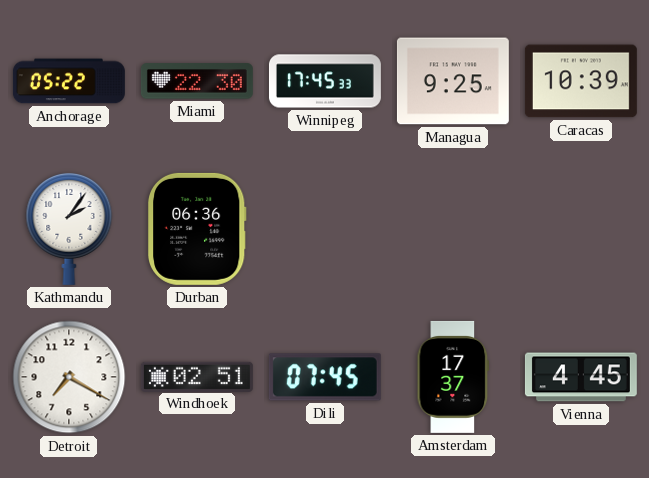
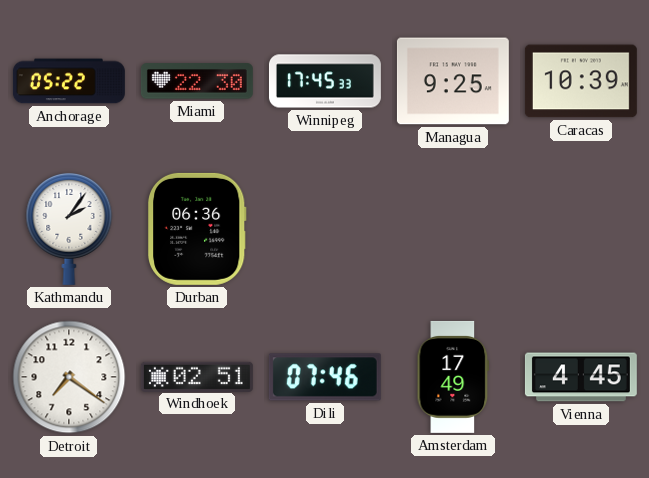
Detroit: 7:20 -> 7:21
Dili: 07:45 -> 07:46
Amsterdam: 17:37 -> 17:49
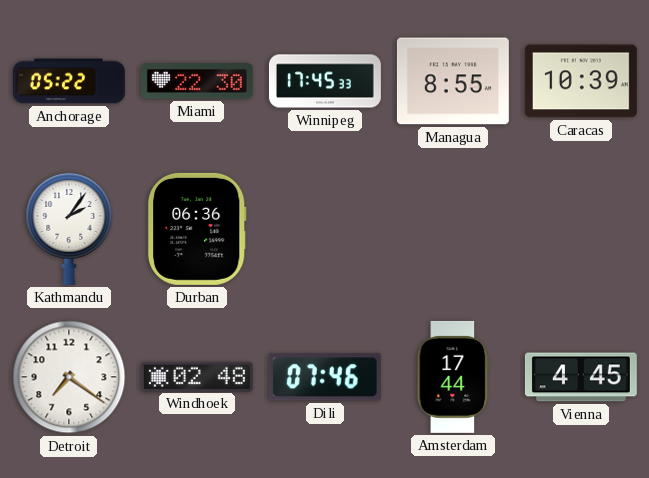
Managua: 9:25 -> 8:55
Windhoek: 02:51 -> 02:48
Amsterdam: 17:49 -> 17:44
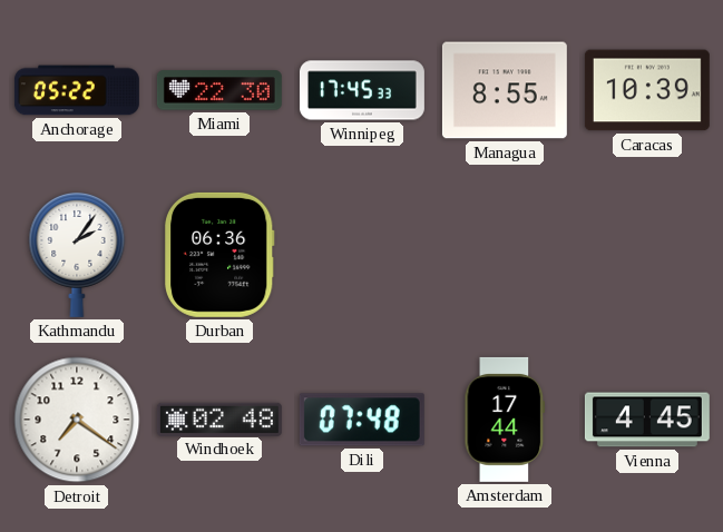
Dili: 07:46 -> 07:48
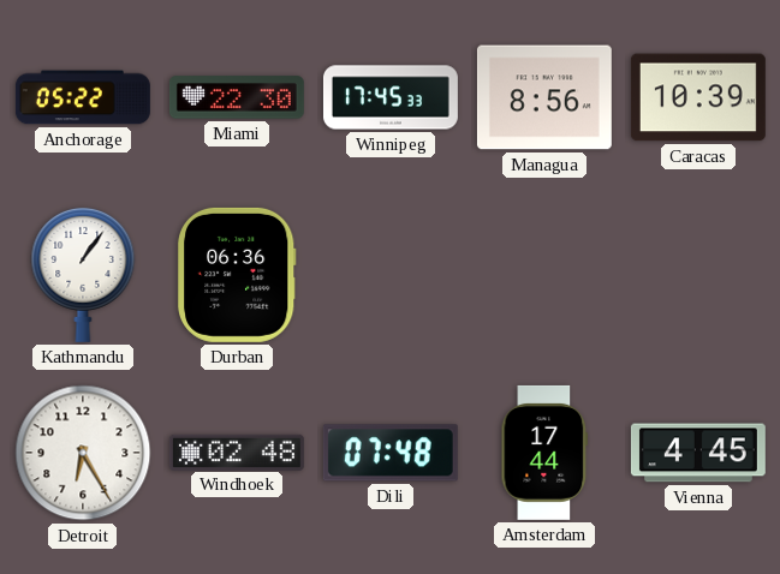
Managua: 8:55 -> 8:56
Kathmandu: 2:06 -> 1:06
Detroit: 7:21 -> 6:25
